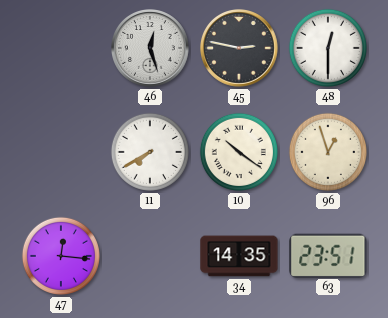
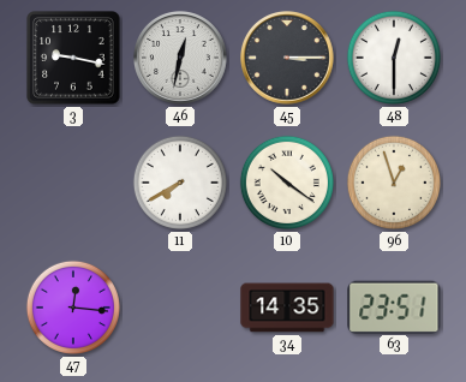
3: none -> 9:17
46: 12:27 -> 12:32
45: 2:47 -> 3:15
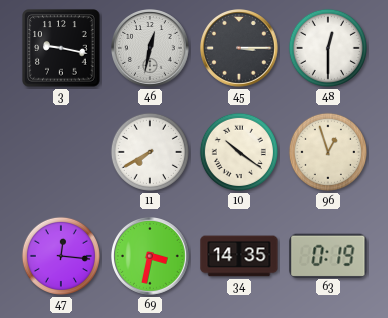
69: none -> 3:32
63: 23:51 -> 0:19
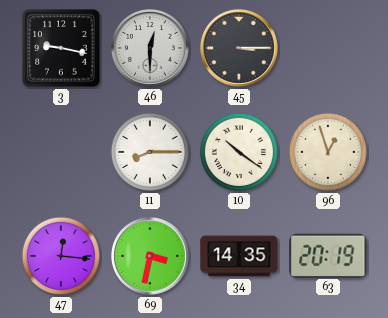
46: 12:32 -> 12:30
48: 12:30 -> none
11: 7:40 -> 8:15
63: 0:19 -> 20:19
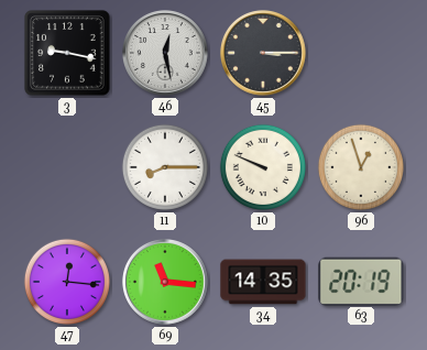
46: 12:30 -> 12:28
10: 10:21 -> 9:49
69: 3:32 -> 11:16
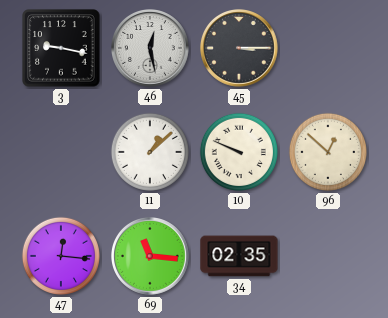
11: 8:15 -> 1:08
96: 12:57 -> 12:52
34: 14:35 -> 02:35
63: 20:19 -> none
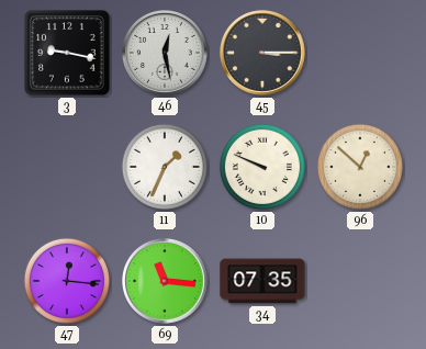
11: 1:08 -> 1:34
34: 02:35 -> 07:35
